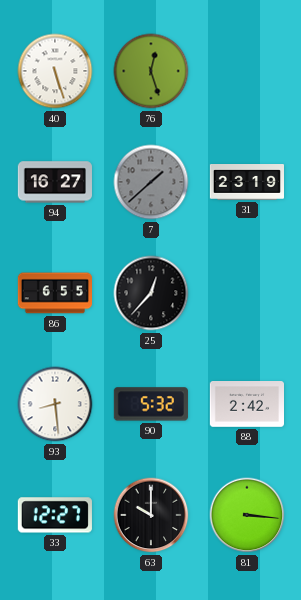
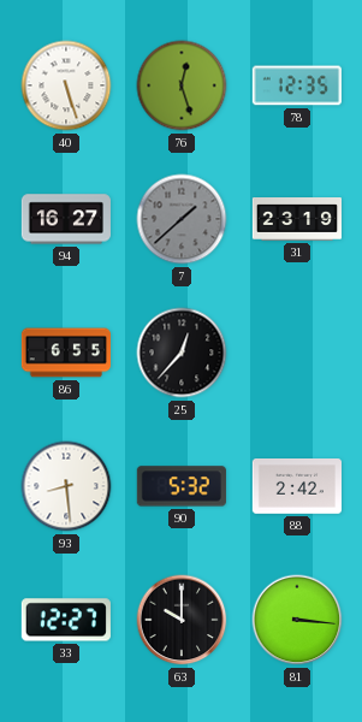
78: none -> 12:35
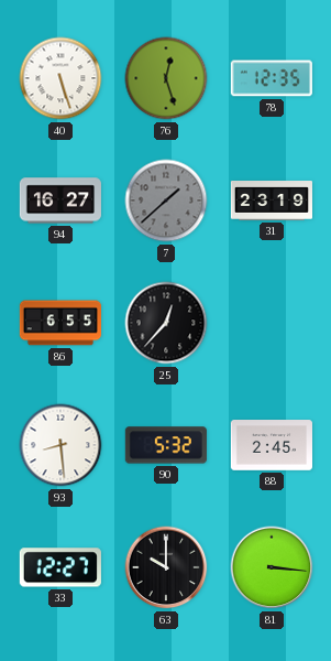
88: 2:42 -> 2:45
